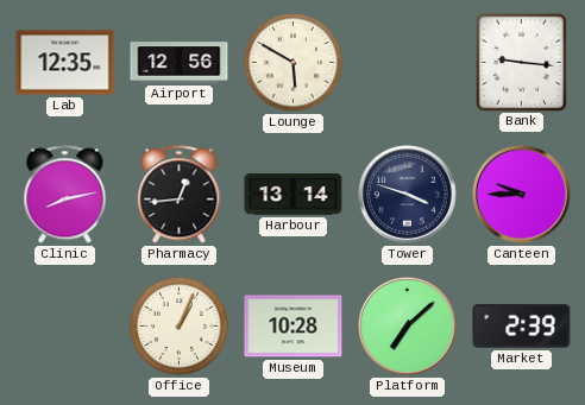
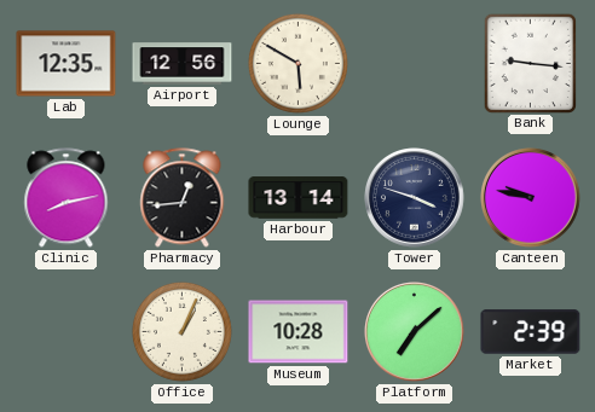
Canteen: 9:45 -> 9:47
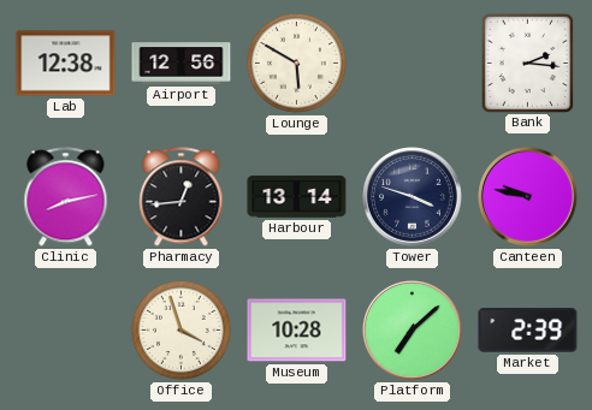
Lab: 12:35 -> 12:38
Bank: 9:16 -> 2:16
Office: 1:04 -> 3:57
